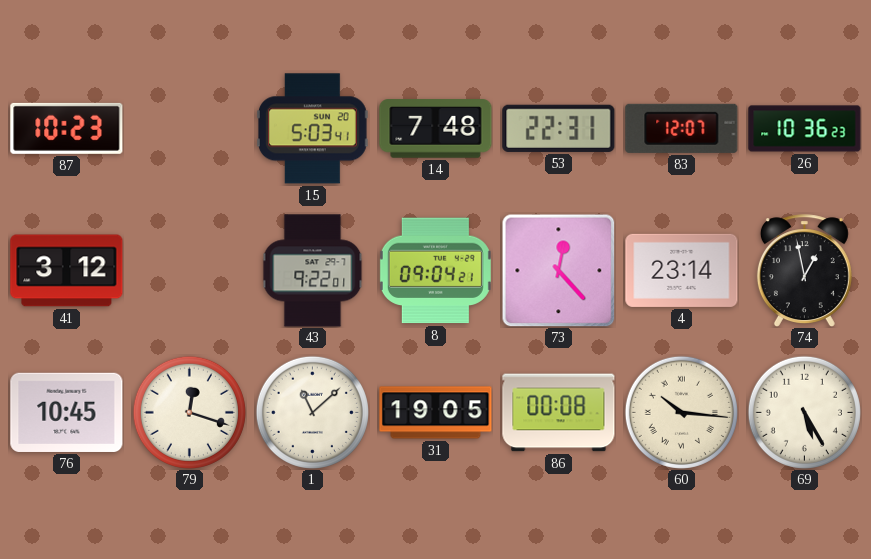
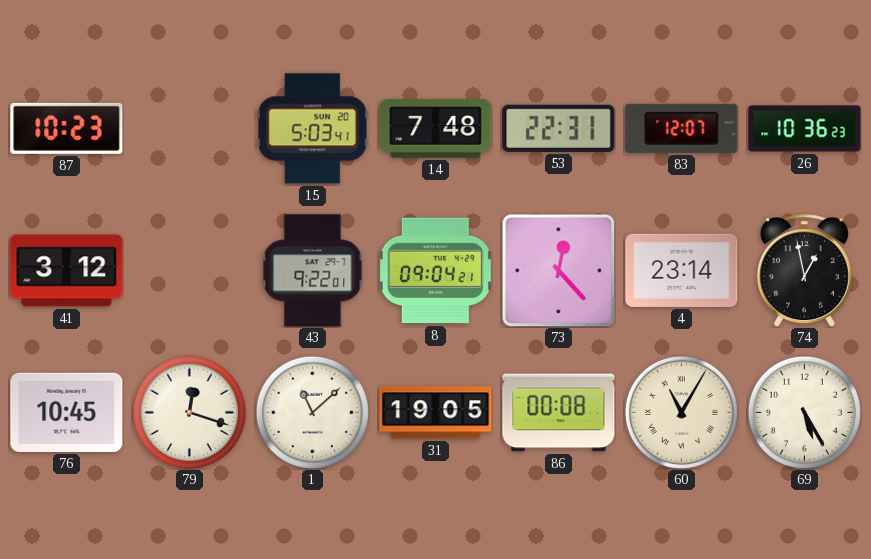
60: 10:16 -> 11:05
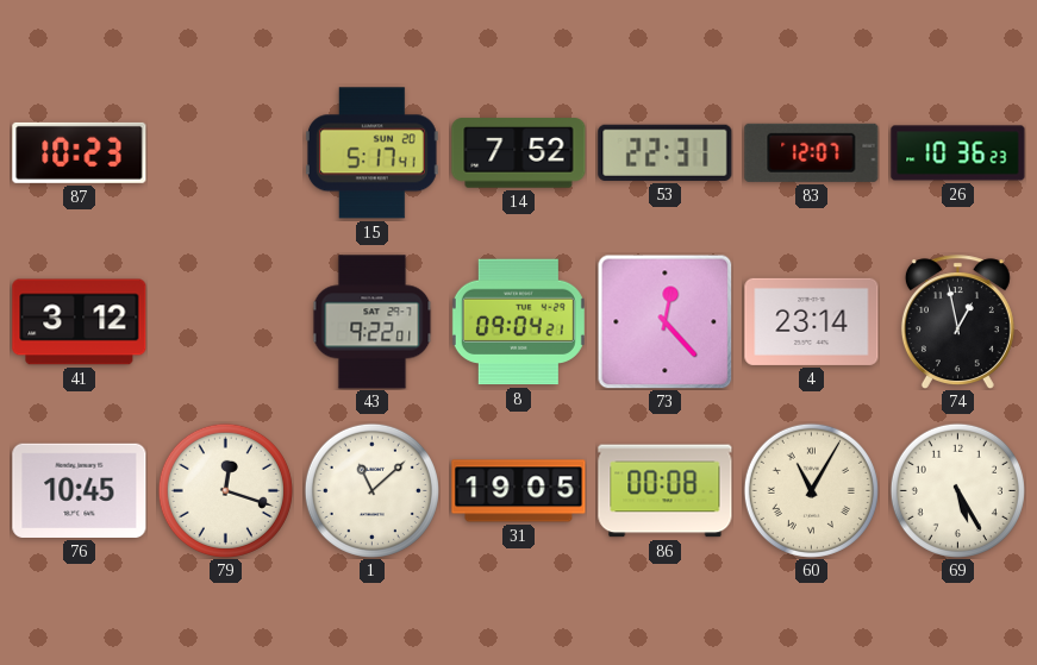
15: 5:03 -> 5:17
14: 7:48 -> 7:52
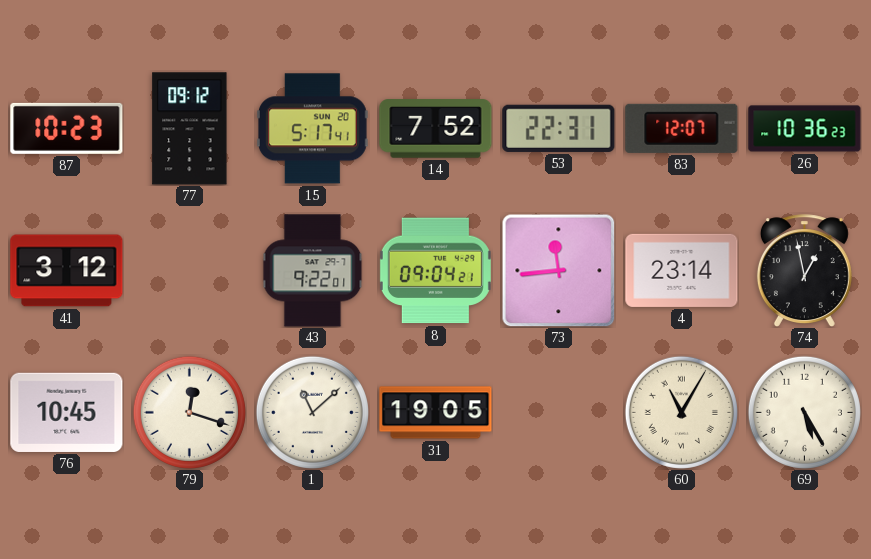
77: none -> 09:12
73: 12:23 -> 11:44
86: 00:08 -> none
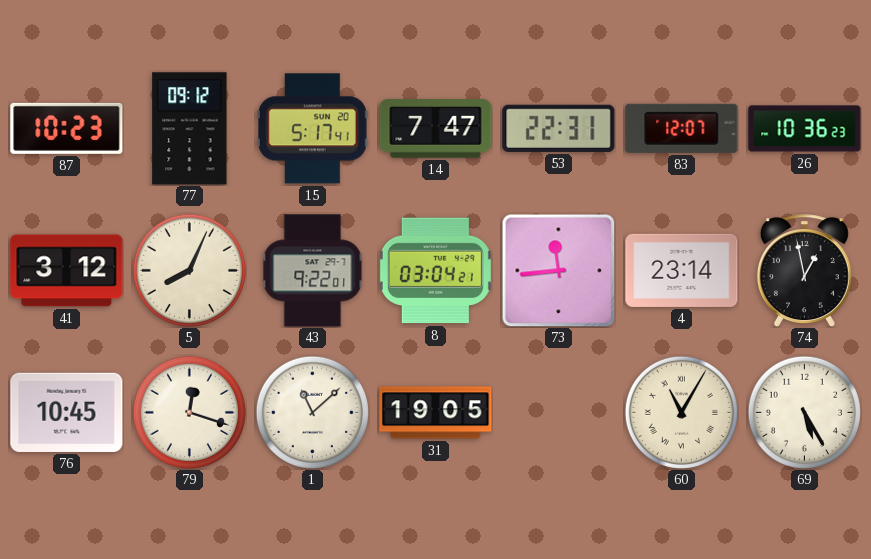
14: 7:52 -> 7:47
5: none -> 8:04
8: 09:04 -> 03:04
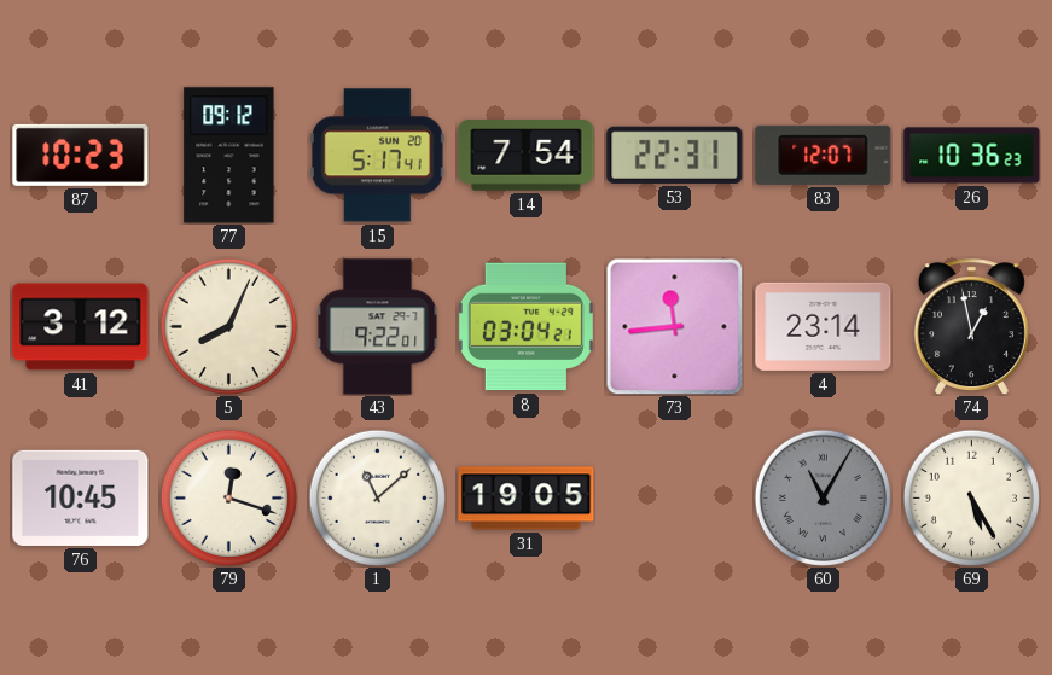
14: 7:47 -> 7:54
60 dial: cream -> grey
